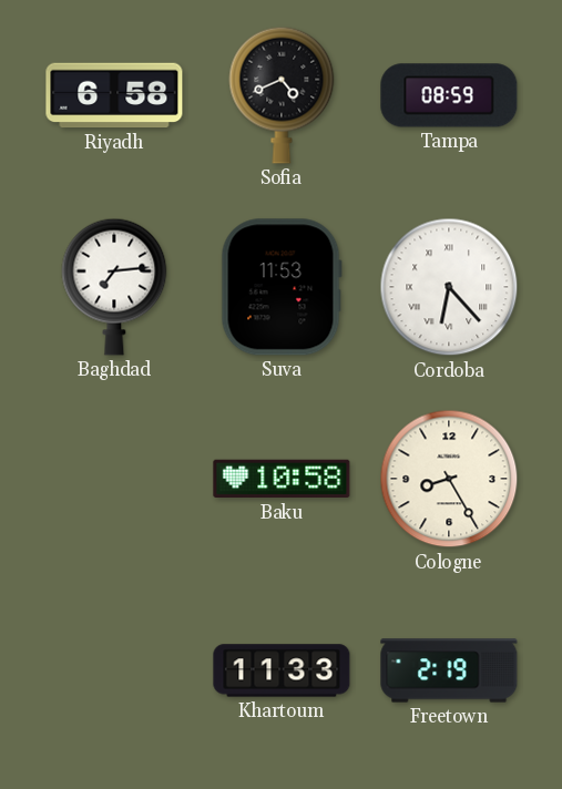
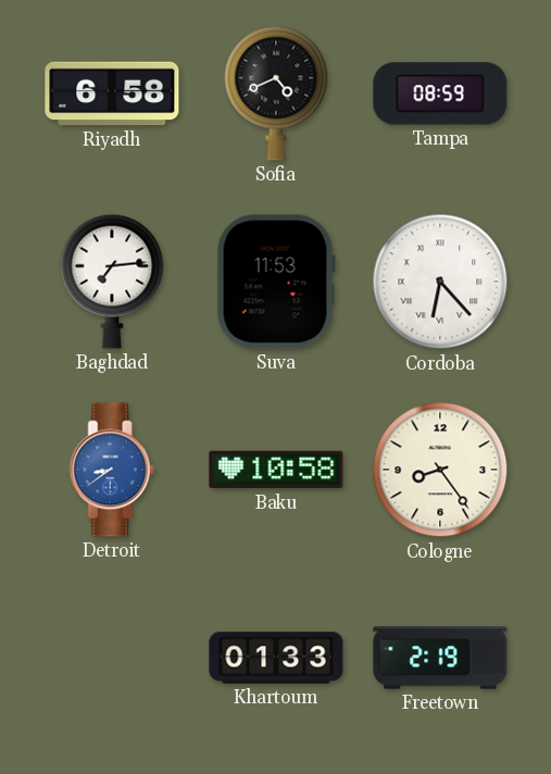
Detroit: none -> 8:39
Cologne: 8:25 -> 8:24
Khartoum: 11:33 -> 01:33
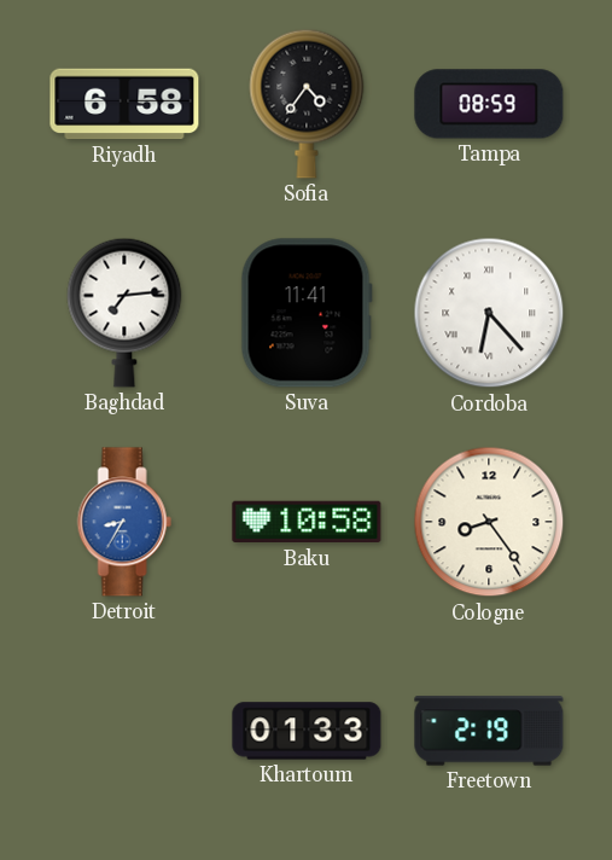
Sofia: 4:41 -> 4:36
Suva: 11:53 -> 11:41
Detroit: 8:39 -> 8:35
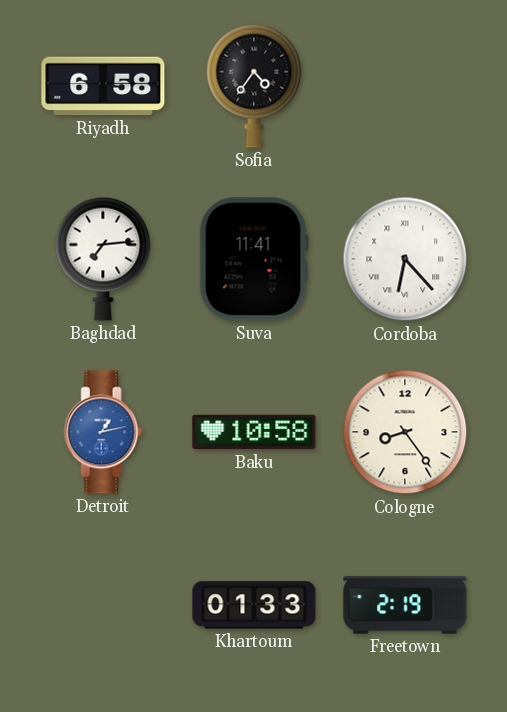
Tampa: 08:59 -> none
Detroit: 8:35 -> 1:13
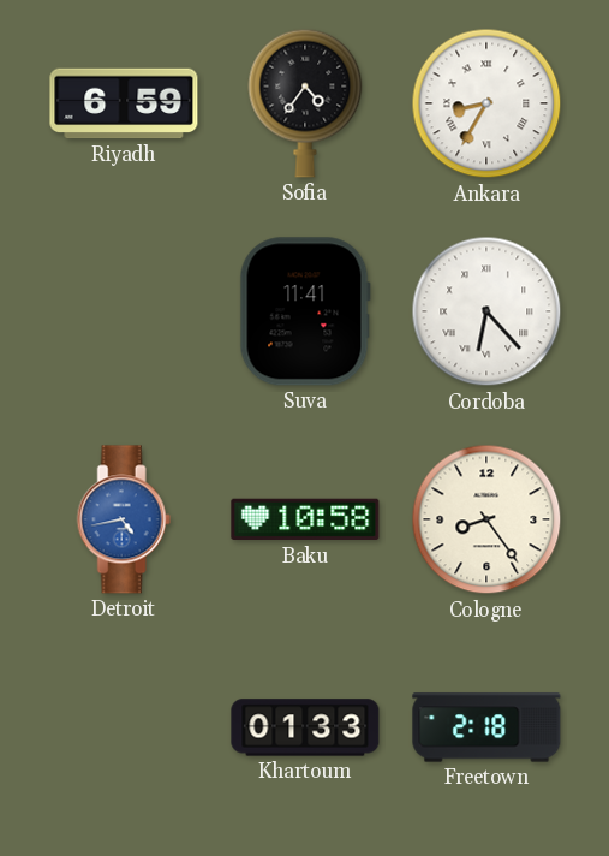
Riyadh: 6:58 -> 6:59
Ankara: none -> 8:35
Baghdad: 7:14 -> none
Detroit: 1:13 -> 4:43
Freetown: 2:19 -> 2:18
